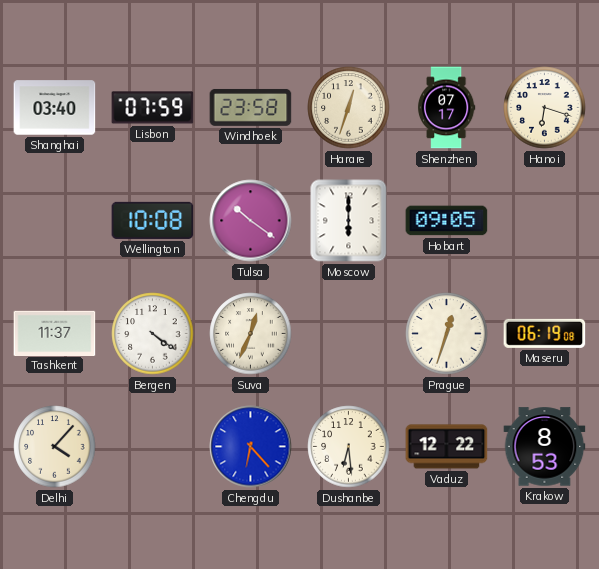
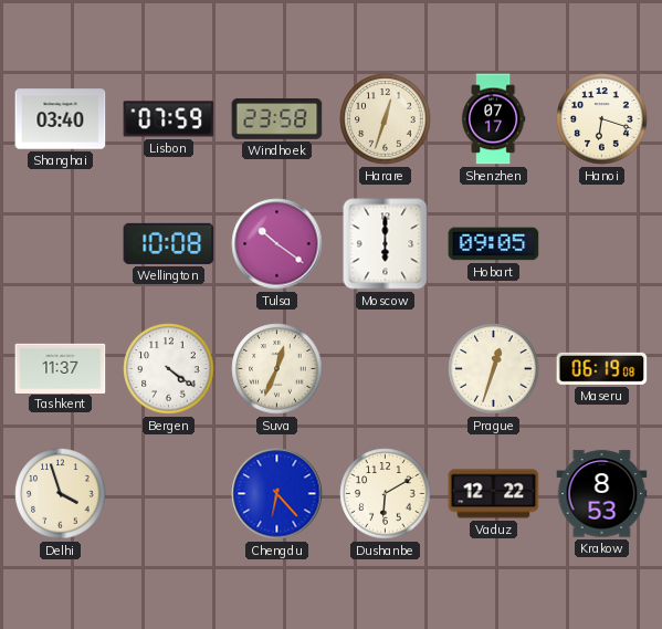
Delhi: 4:07 -> 3:57
Dushanbe: 6:29 -> 6:10
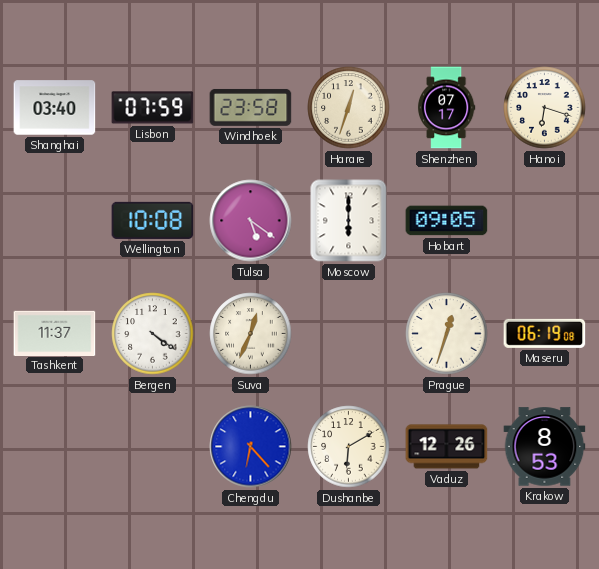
Tulsa: 10:21 -> 5:21
Delhi: 3:57 -> none
Vaduz: 12:22 -> 12:26
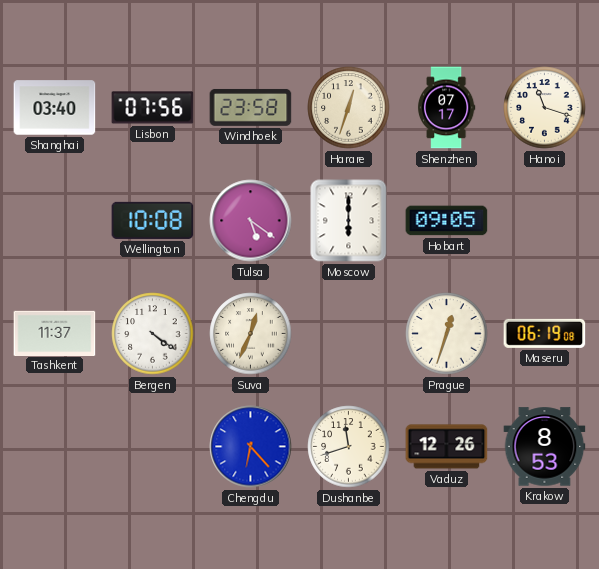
Lisbon: 07:59 -> 07:56
Hanoi: 6:18 -> 11:18
Dushanbe: 6:10 -> 11:42
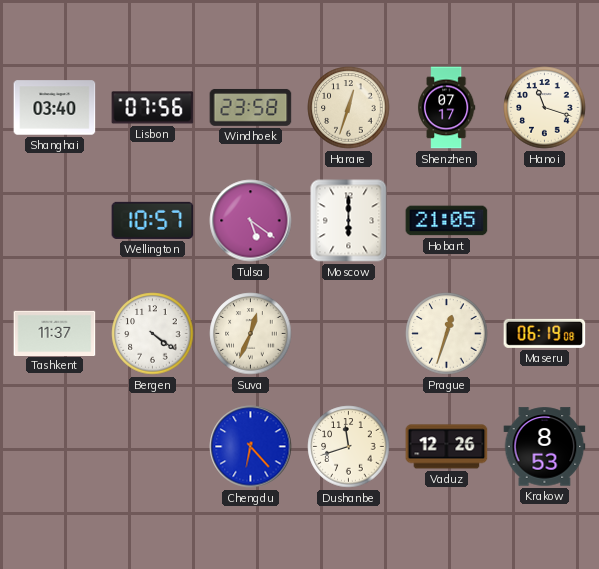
Wellington: 10:08 -> 10:57
Hobart: 09:05 -> 21:05
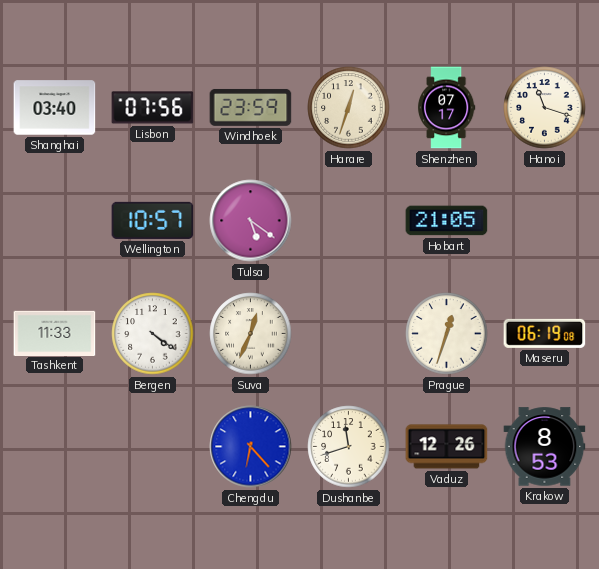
Windhoek: 23:58 -> 23:59
Moscow: 6:00 -> none
Tashkent: 11:37 -> 11:33
